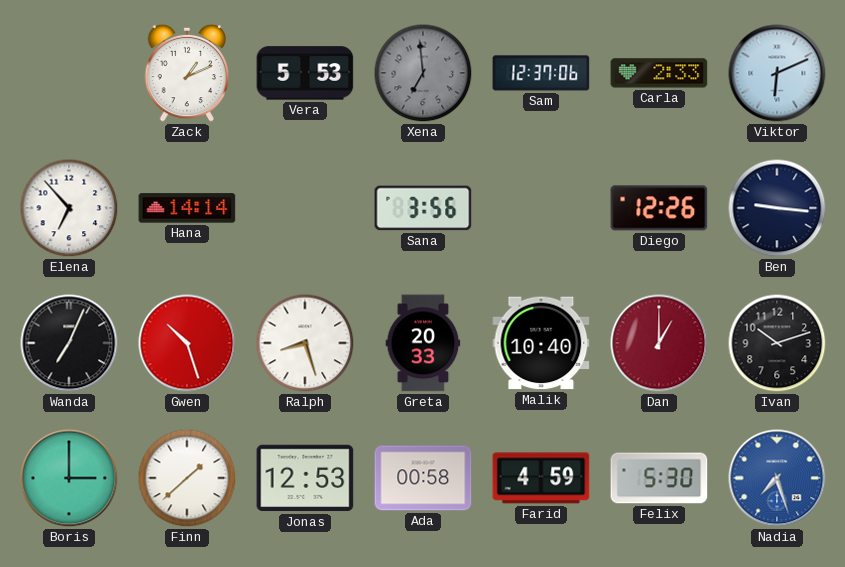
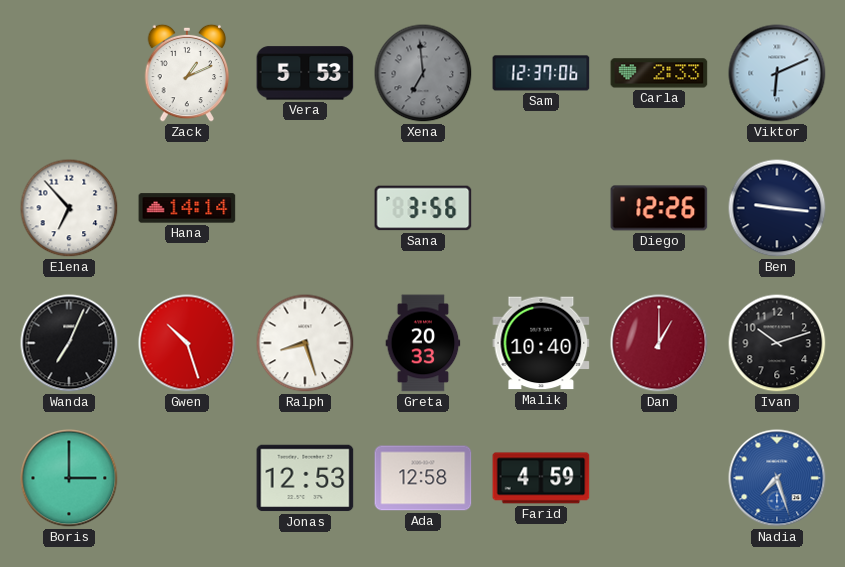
Finn: 1:38 -> none
Ada: 00:58 -> 12:58
Felix: 5:30 -> none
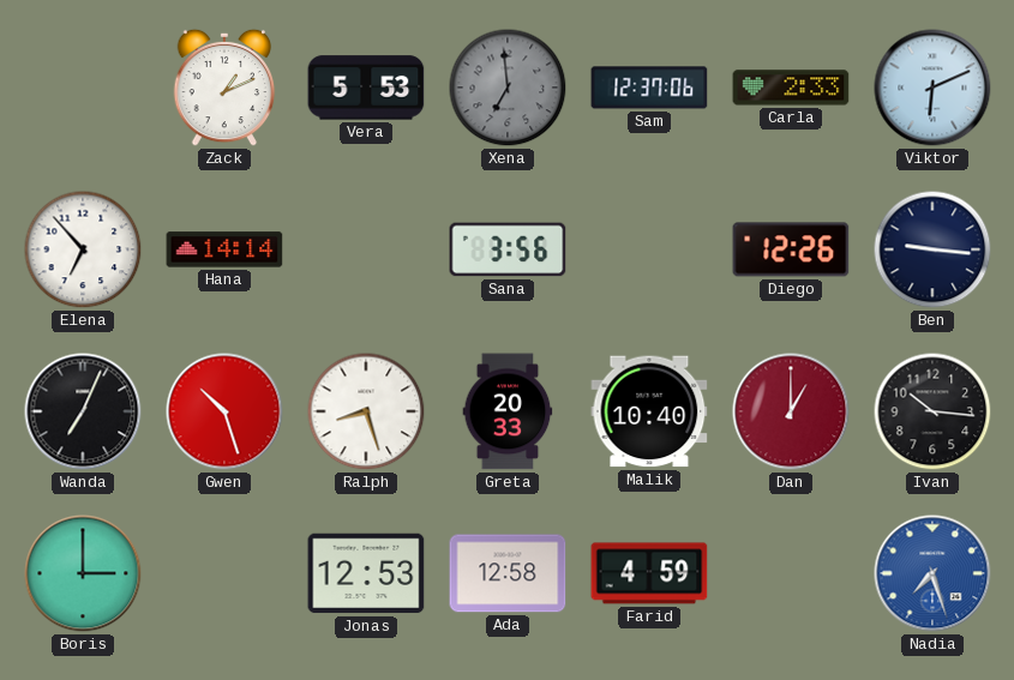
Ivan: 10:12 -> 10:16
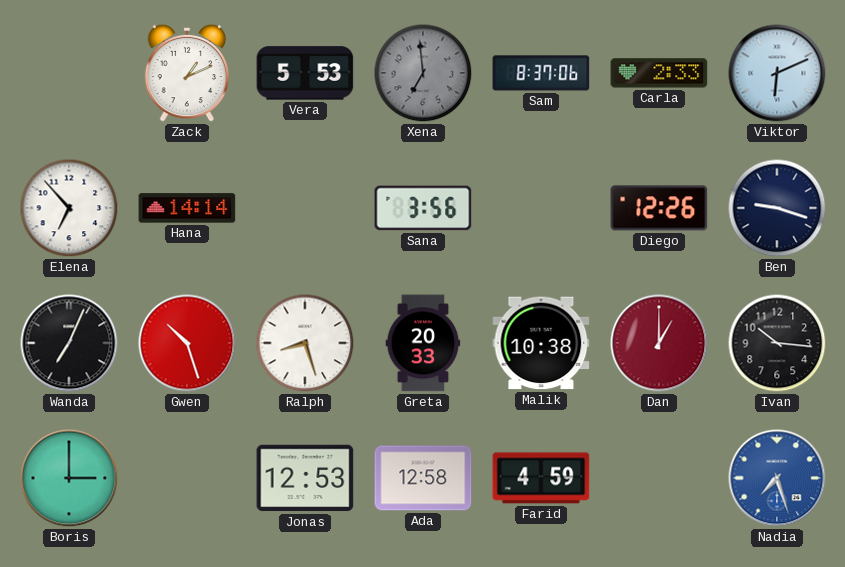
Sam: 12:37 -> 8:37
Ben: 9:16 -> 9:18
Malik: 10:40 -> 10:38
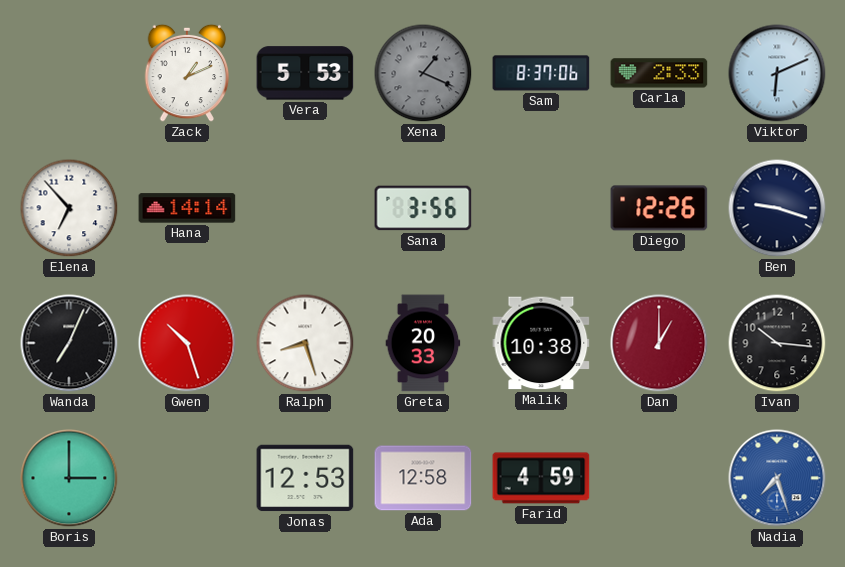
Xena: 6:59 -> 1:19
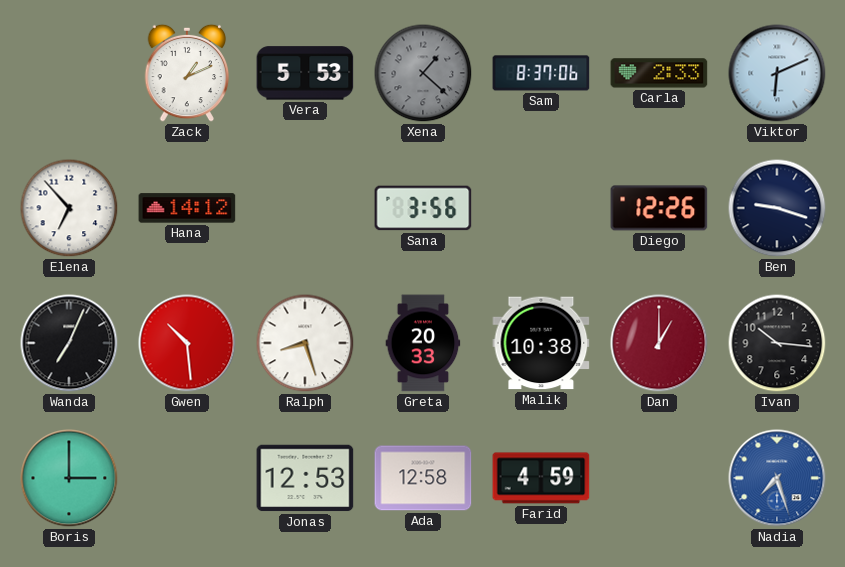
Xena: 1:19 -> 1:22
Hana: 14:14 -> 14:12
Gwen: 10:27 -> 10:29
